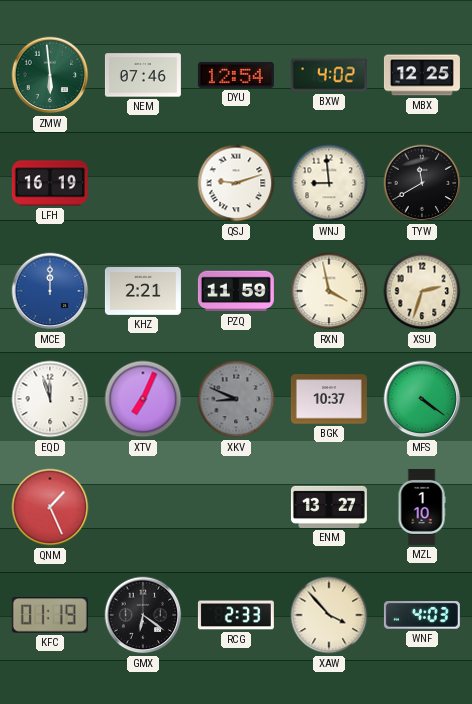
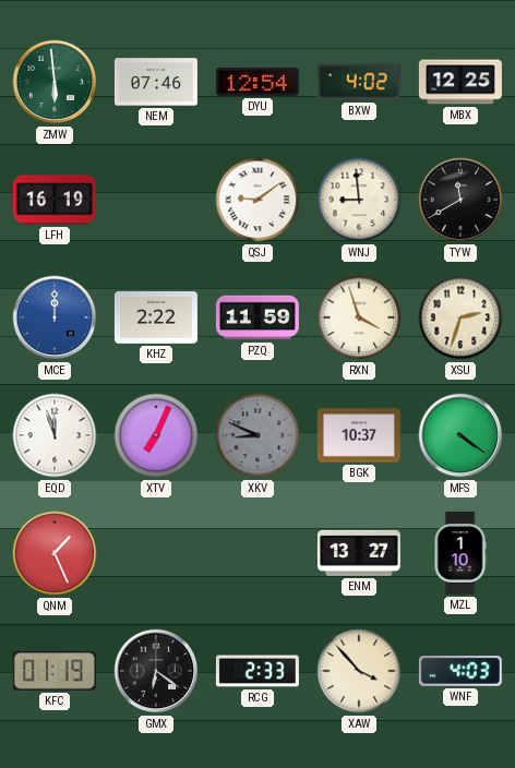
QSJ: 9:12 -> 9:09
KHZ: 2:21 -> 2:22
RXN: 3:58 -> 3:57
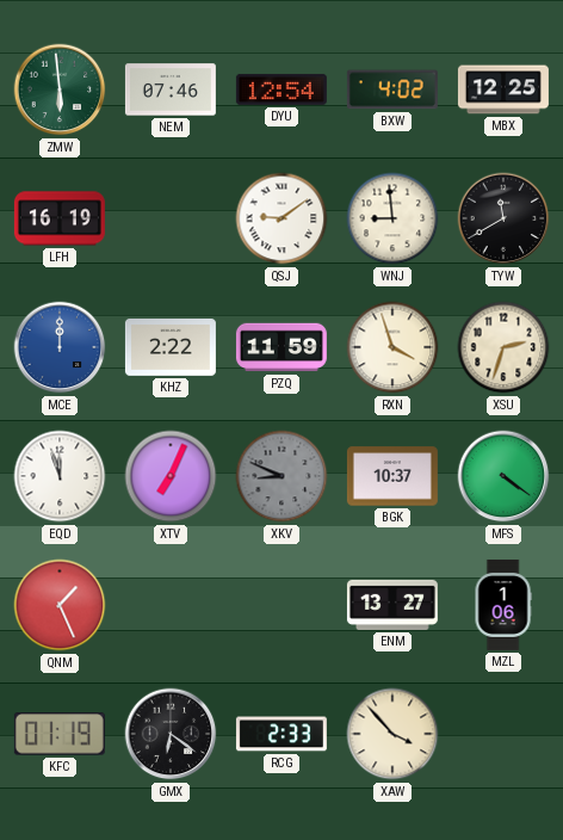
MZL: 1:10 -> 1:06
WNF: 4:03 -> none
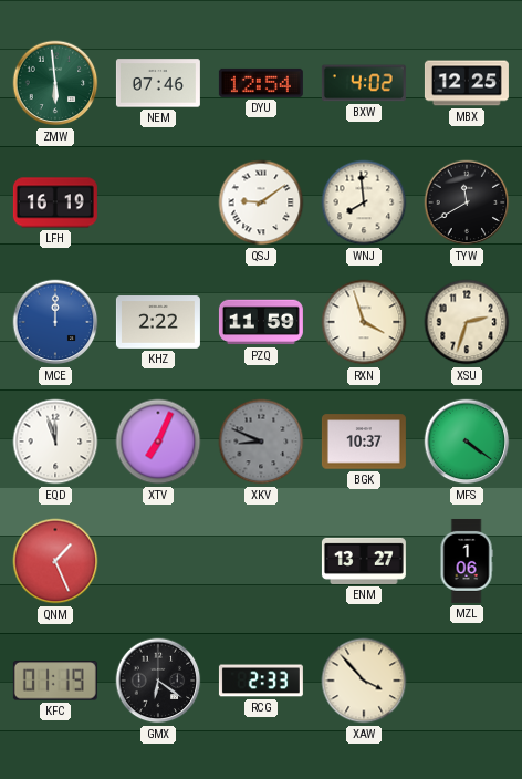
WNJ: 8:59 -> 7:59
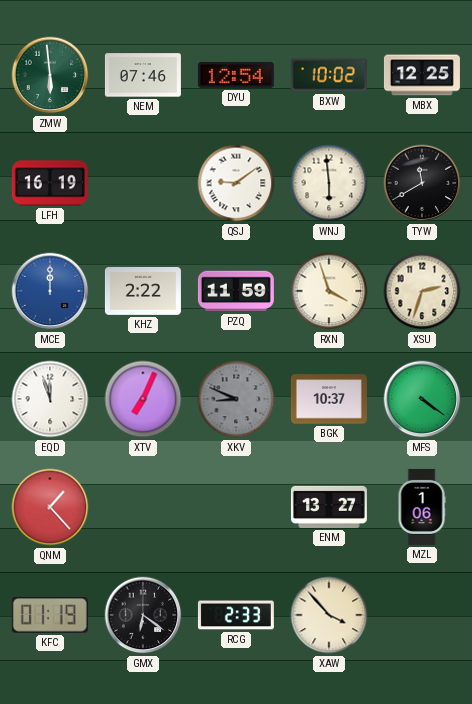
BXW: 4:02 -> 10:02
WNJ: 7:59 -> 5:59
QNM: 1:26 -> 1:23
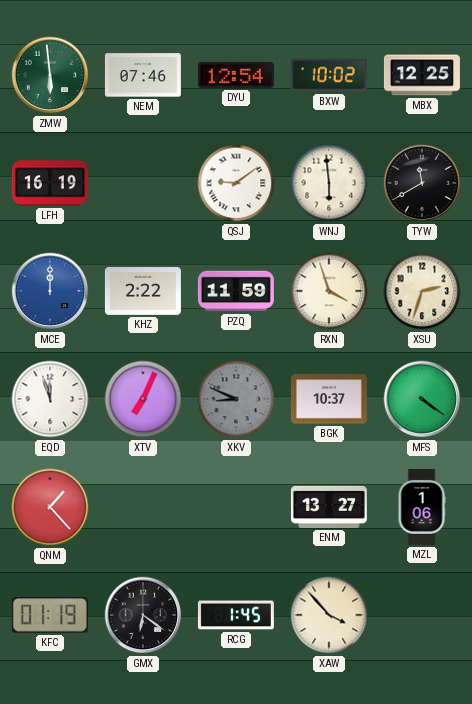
RCG: 2:33 -> 1:45
